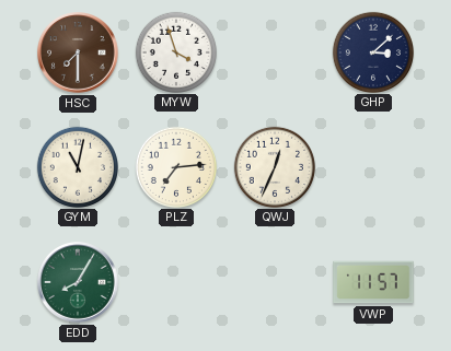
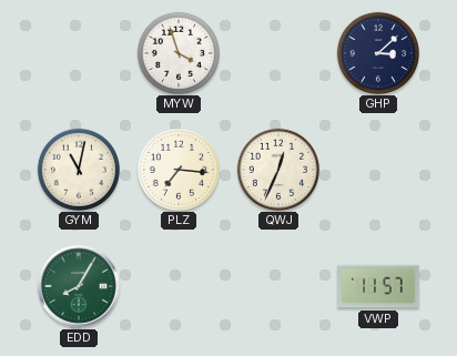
HSC: 7:30 -> none
PLZ: 7:14 -> 7:16
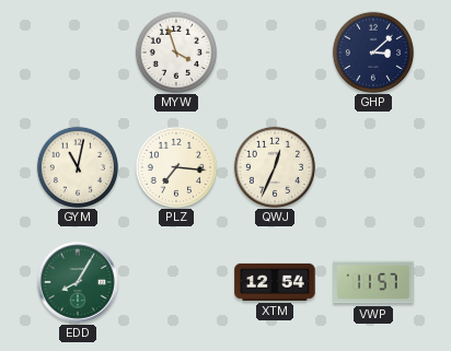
XTM: none -> 12:54
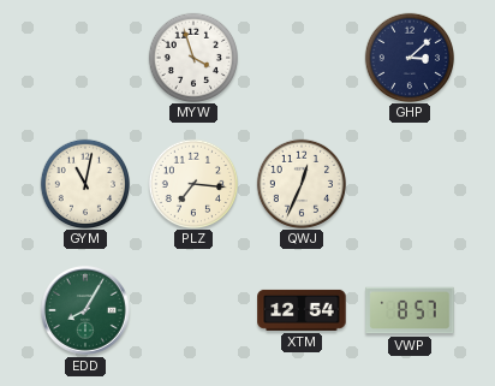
VWP: 11:57 -> 8:57
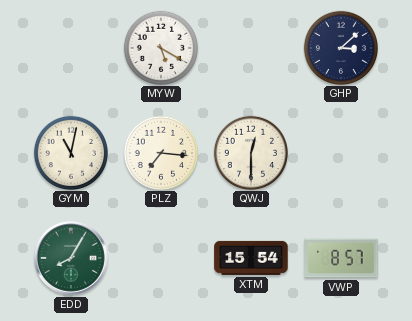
MYW: 3:57 -> 5:20
QWJ: 12:34 -> 12:30
XTM: 12:54 -> 15:54
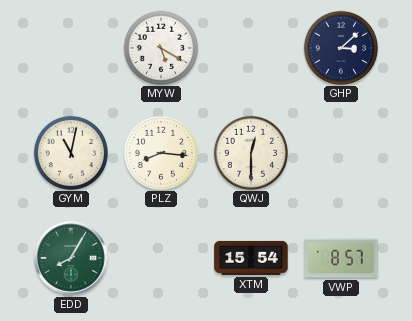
PLZ: 7:16 -> 8:16
